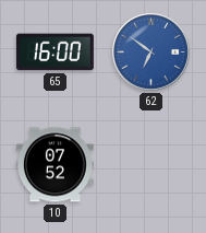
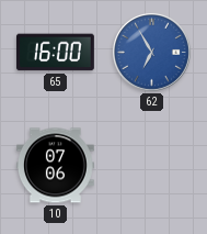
62: 6:51 -> 6:55
10: 07:52 -> 07:06
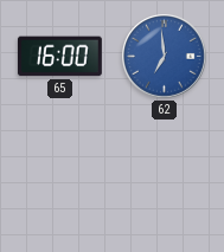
62: 6:55 -> 6:59
10: 07:06 -> none
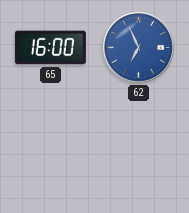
62: 6:59 -> 6:56
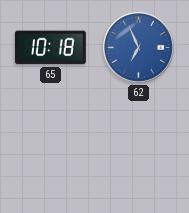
65: 16:00 -> 10:18
